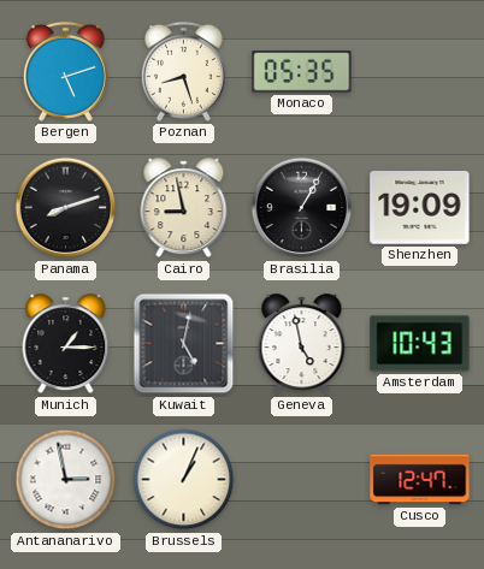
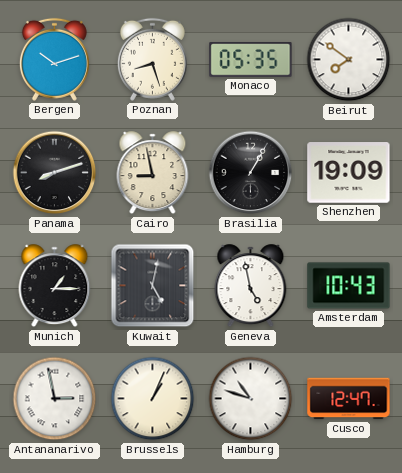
Bergen: 5:12 -> 10:12
Beirut: none -> 7:51
Hamburg: none -> 10:48
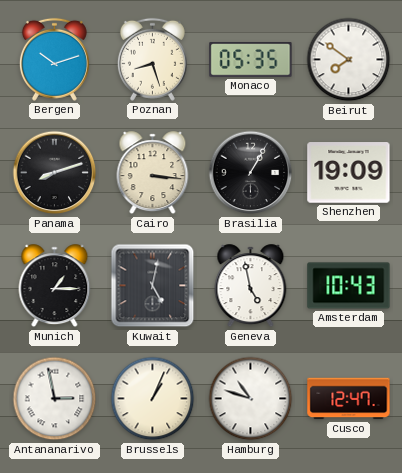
Cairo: 8:58 -> 3:16
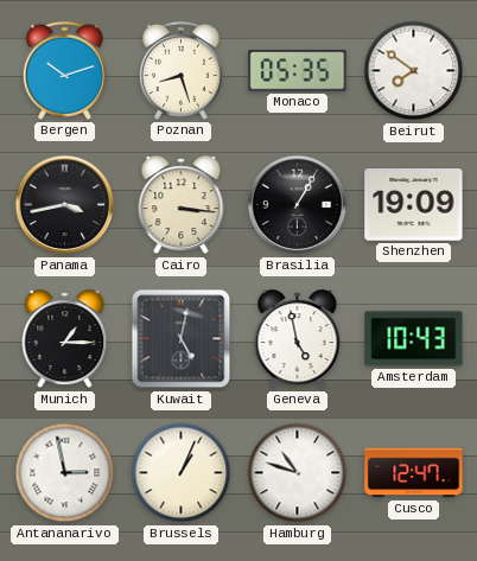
Panama: 8:12 -> 3:43
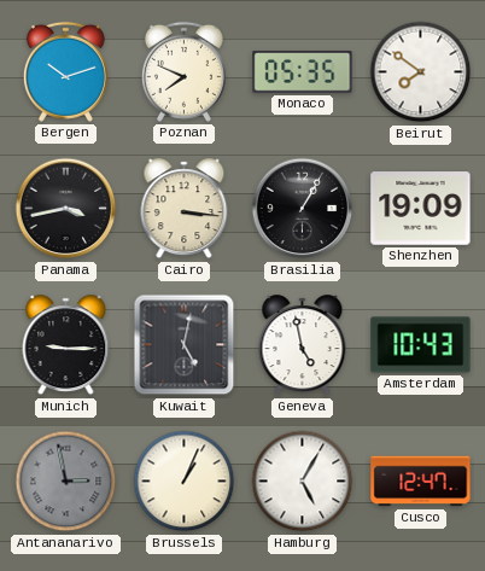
Poznan: 8:27 -> 7:49
Munich: 1:15 -> 9:15
Antananarivo dial: white -> grey
Hamburg: 10:48 -> 5:05
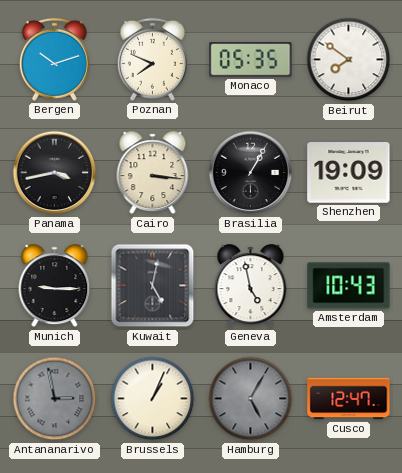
Hamburg dial: white -> grey
